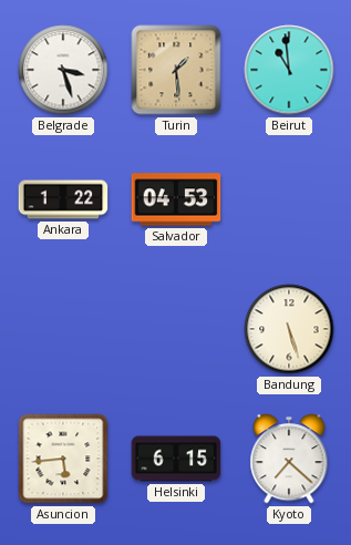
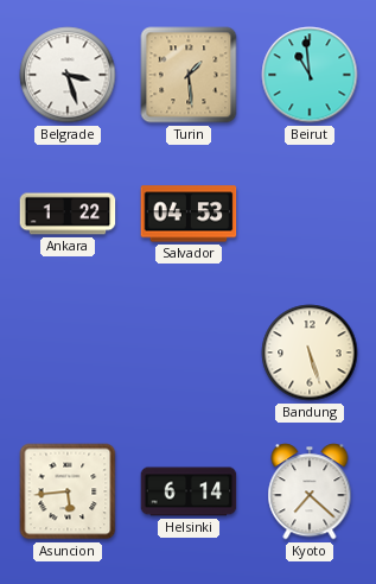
Helsinki: 6:15 -> 6:14
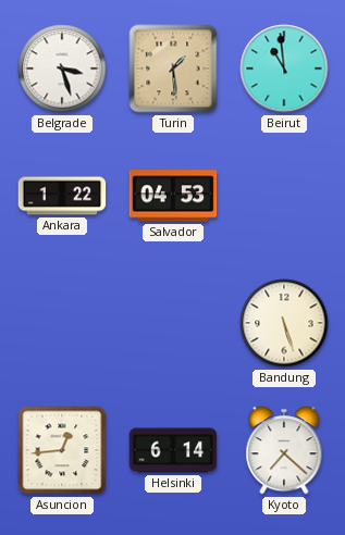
Asuncion: 5:44 -> 12:44
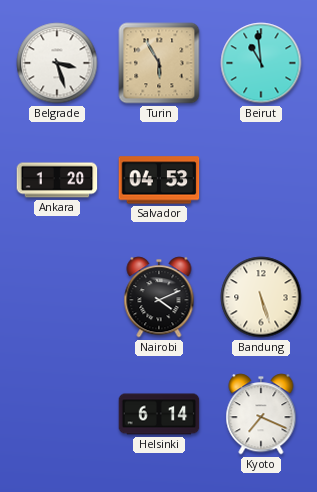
Turin: 1:29 -> 5:55
Ankara: 1:22 -> 1:20
Nairobi: none -> 4:11
Asuncion: 12:44 -> none
Kyoto: 7:22 -> 7:19
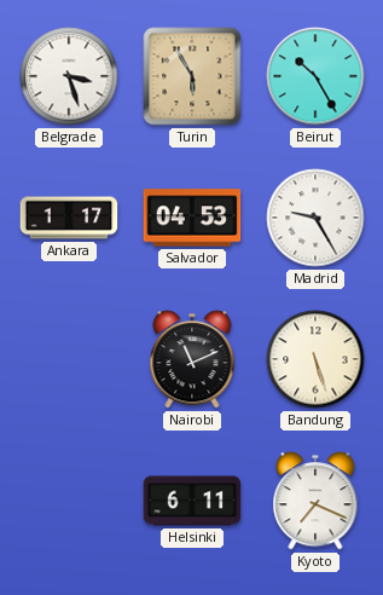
Beirut: 10:59 -> 10:25
Ankara: 1:20 -> 1:17
Madrid: none -> 9:25
Nairobi: 4:11 -> 11:11
Helsinki: 6:14 -> 6:11
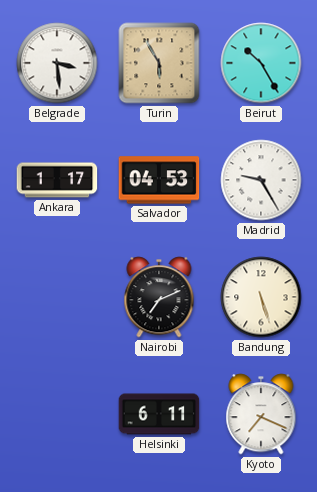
Belgrade: 3:27 -> 3:29
Nairobi: 11:11 -> 7:11
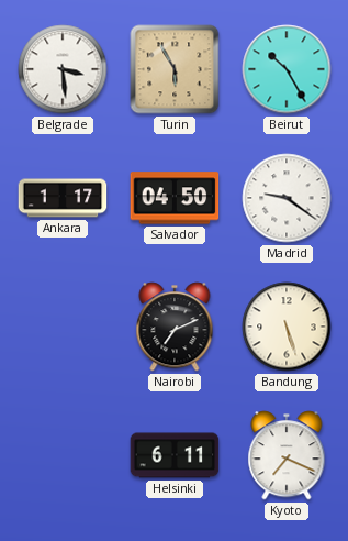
Salvador: 04:53 -> 04:50
Madrid: 9:25 -> 9:21
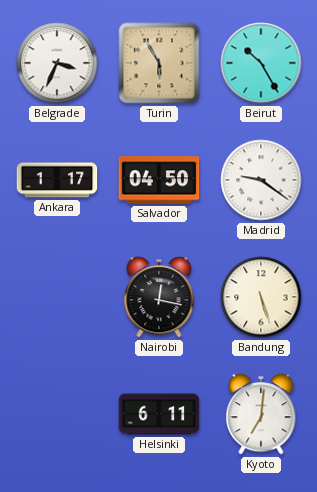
Belgrade: 3:29 -> 3:34
Nairobi: 7:11 -> 12:17
Kyoto: 7:19 -> 7:01
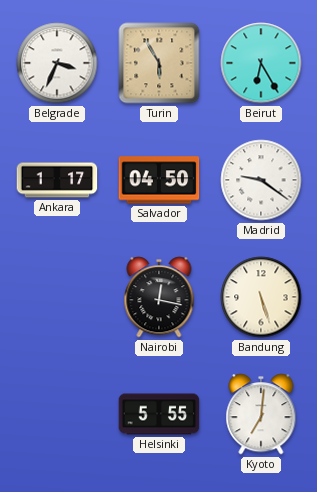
Beirut: 10:25 -> 6:25
Helsinki: 6:11 -> 5:55
